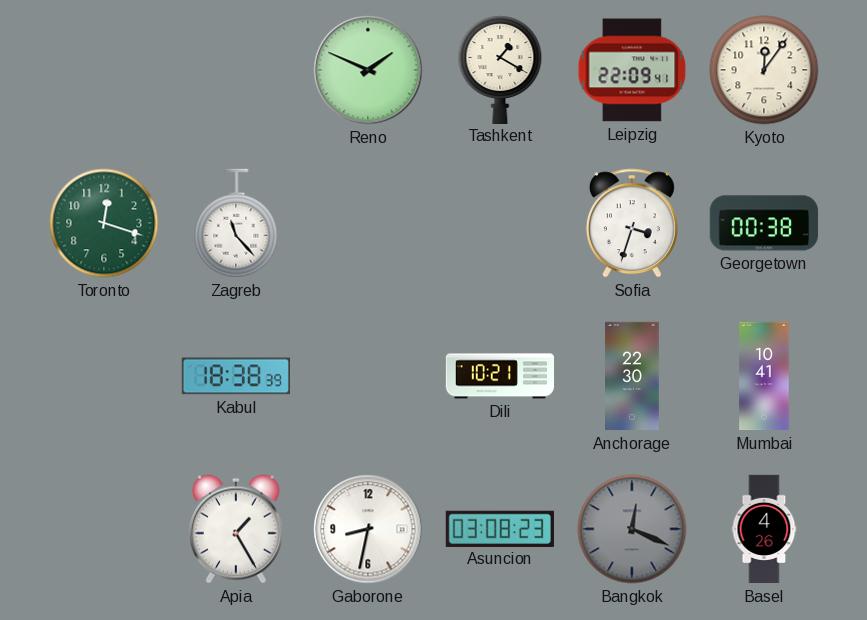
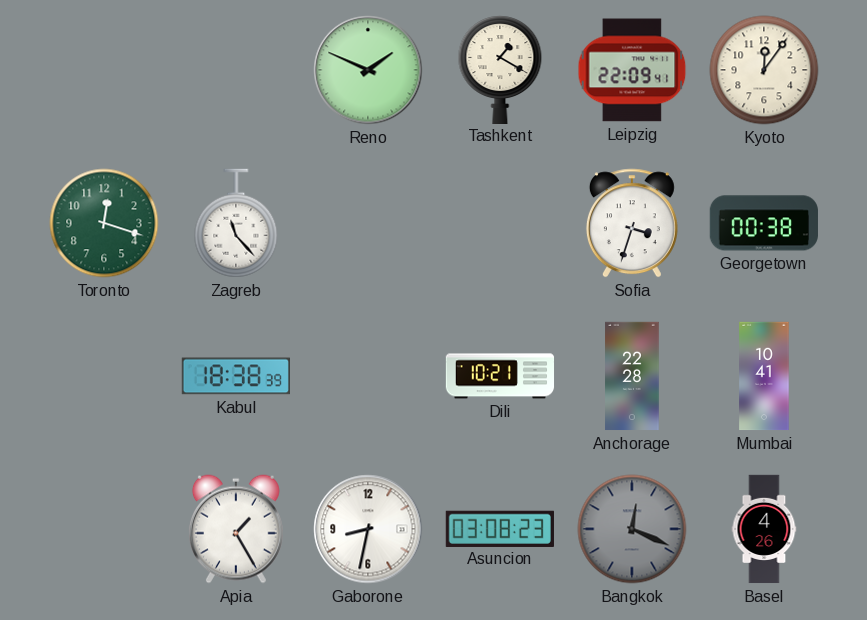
Anchorage: 22:30 -> 22:28
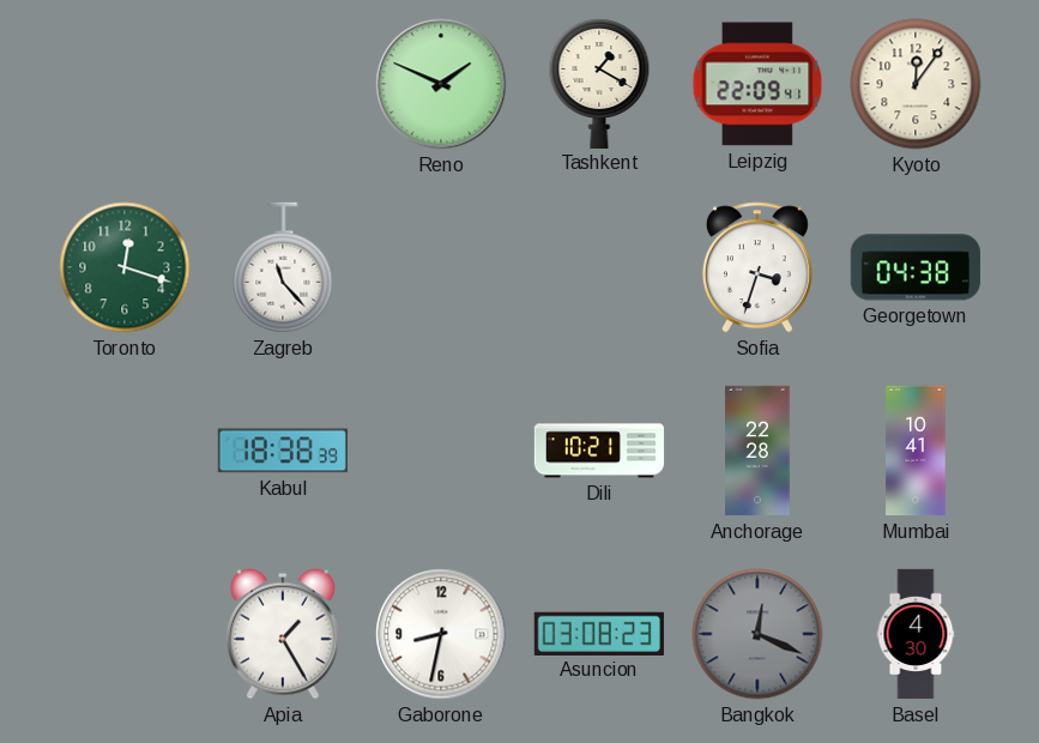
Georgetown: 00:38 -> 04:38
Basel: 4:26 -> 4:30
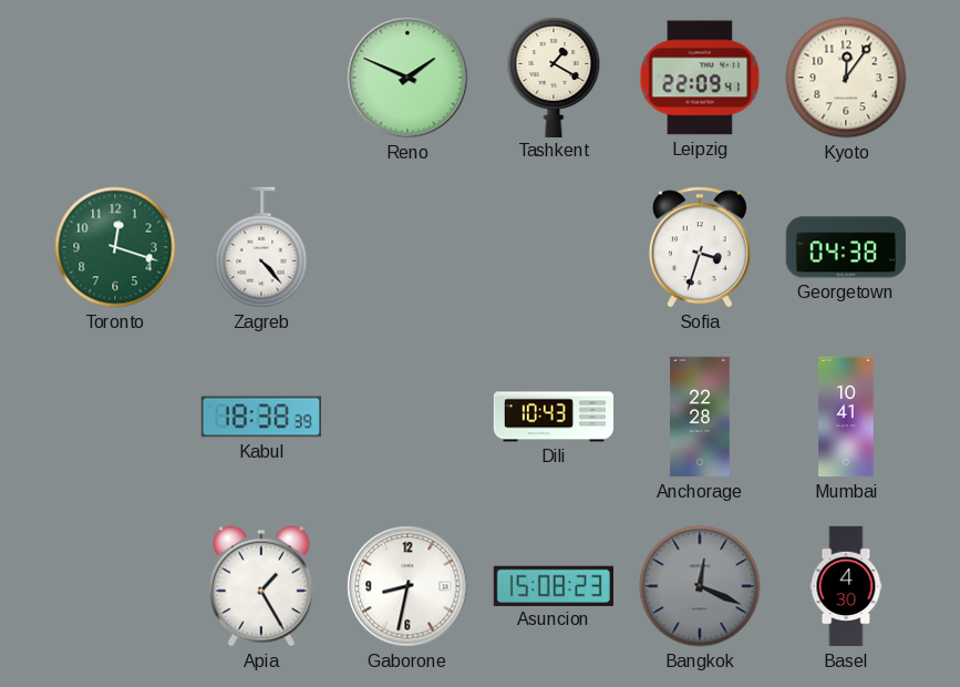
Zagreb: 11:23 -> 4:23
Dili: 10:21 -> 10:43
Asuncion: 03:08 -> 15:08
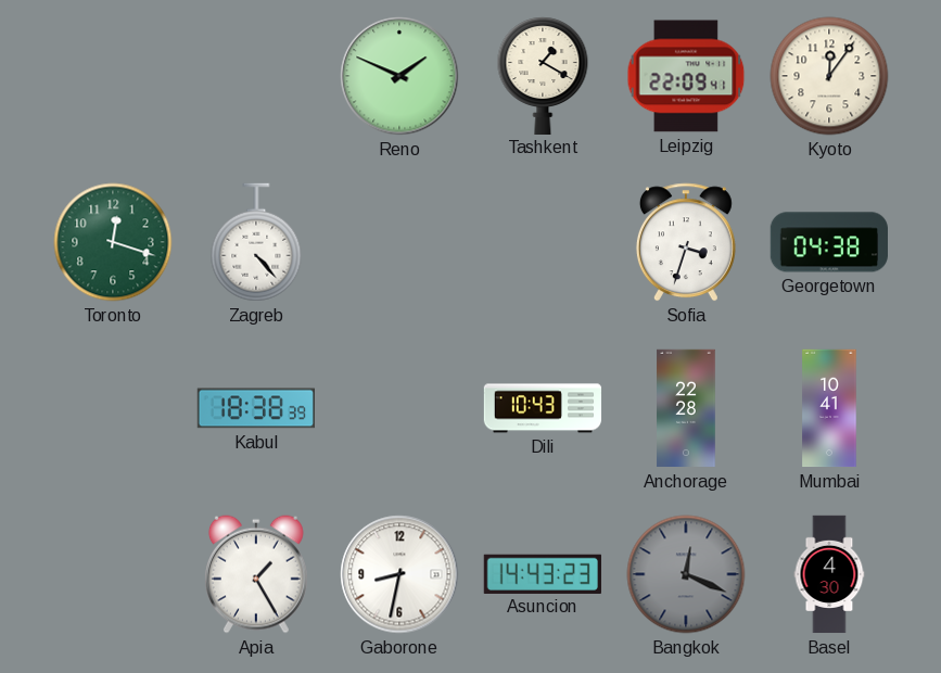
Asuncion: 15:08 -> 14:43
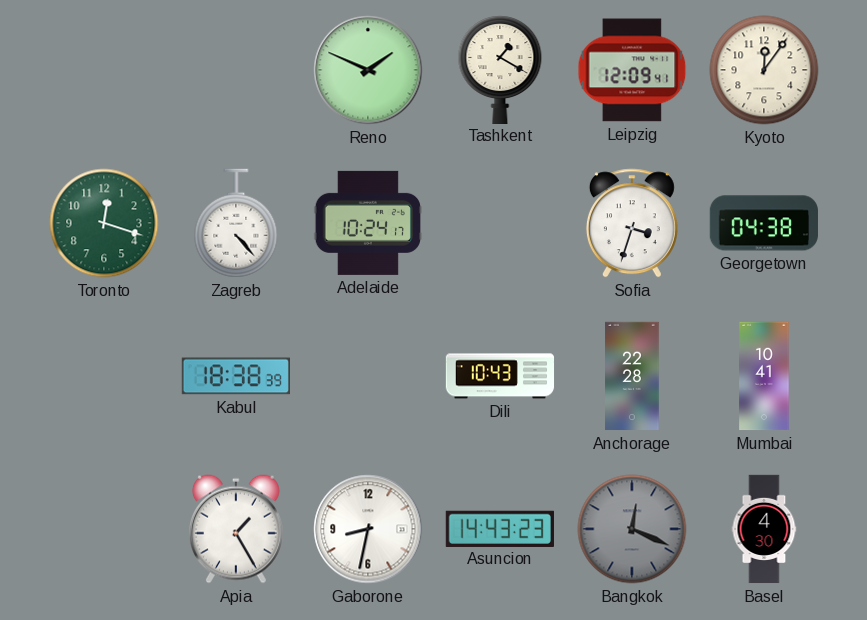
Leipzig: 22:09 -> 12:09
Adelaide: none -> 10:24
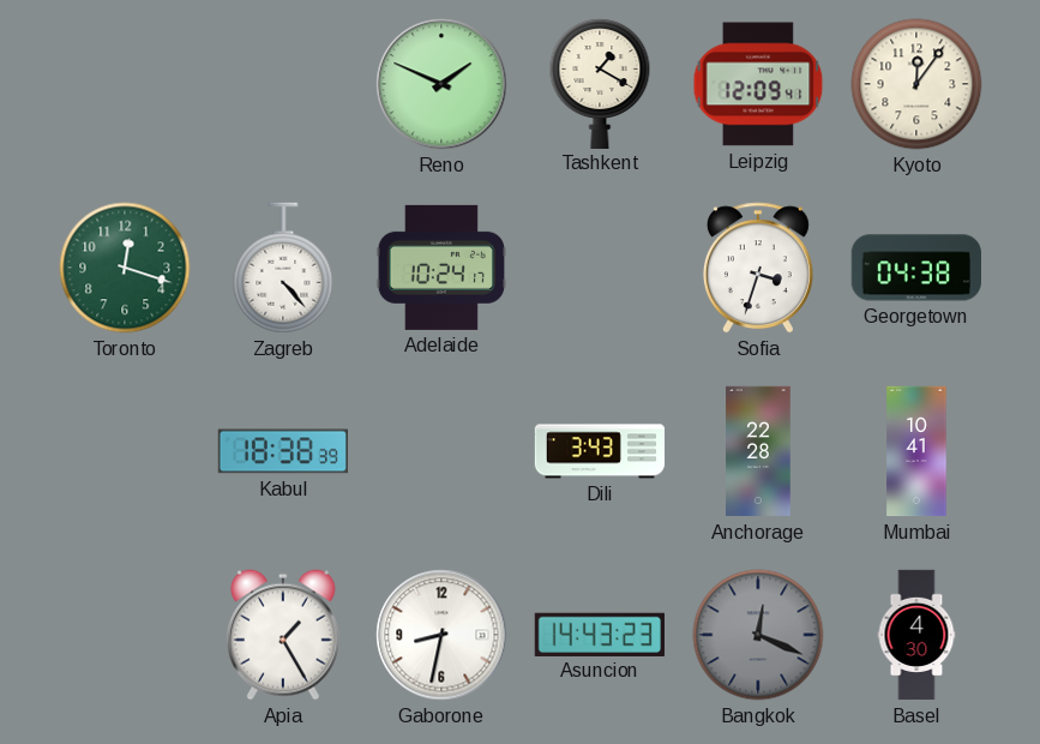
Dili: 10:43 -> 3:43
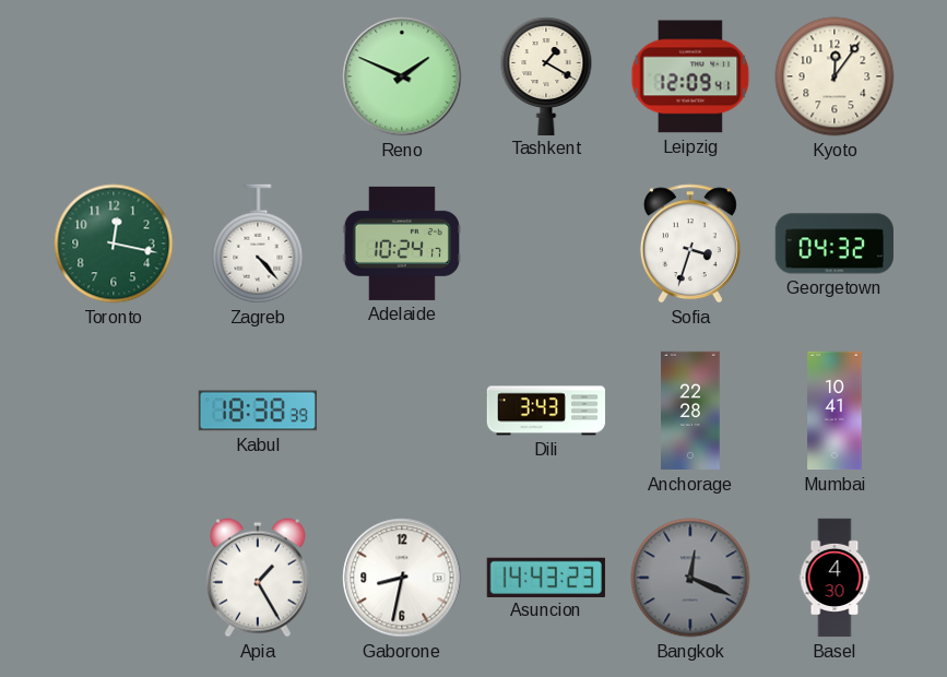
Toronto: 12:18 -> 12:17
Georgetown: 04:38 -> 04:32
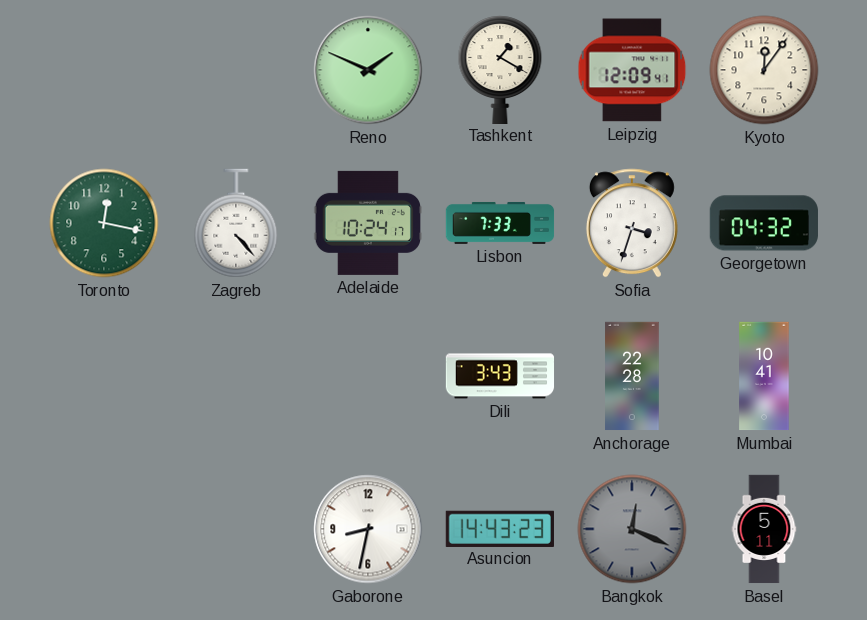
Lisbon: none -> 7:33
Kabul: 18:38 -> none
Apia: 1:25 -> none
Basel: 4:30 -> 5:11
